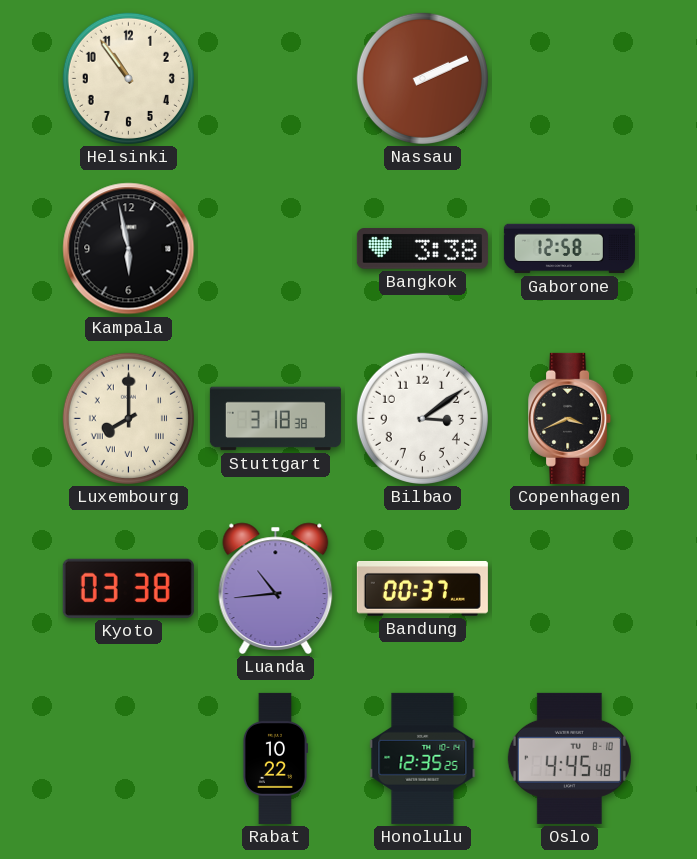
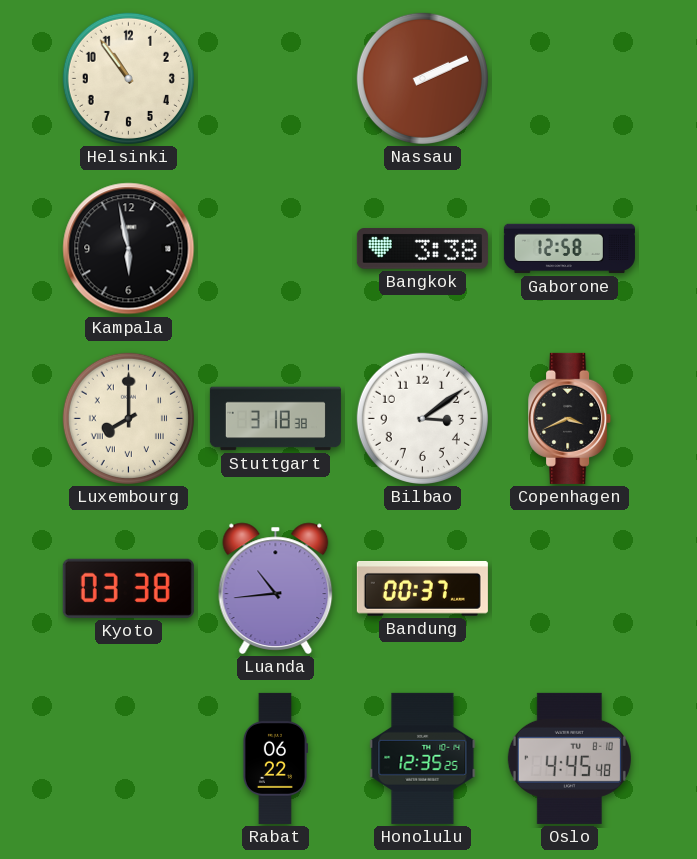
Rabat: 10:22 -> 06:22
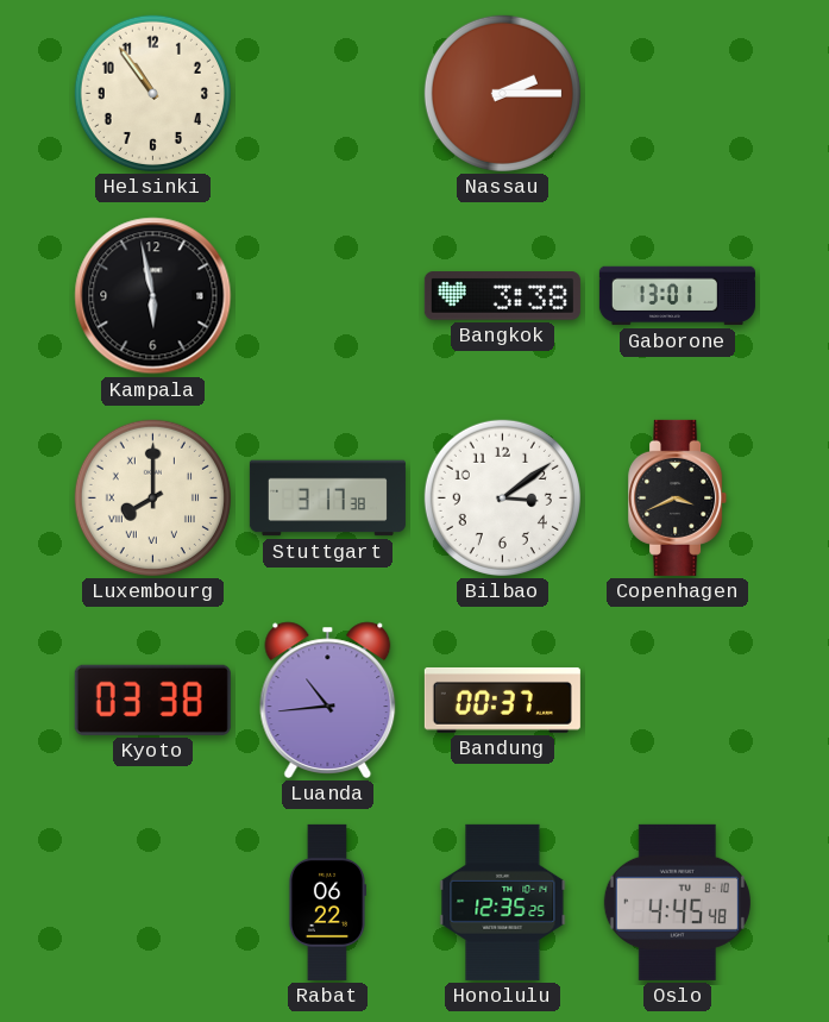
Nassau: 2:11 -> 2:15
Gaborone: 12:58 -> 13:01
Stuttgart: 3:18 -> 3:17
